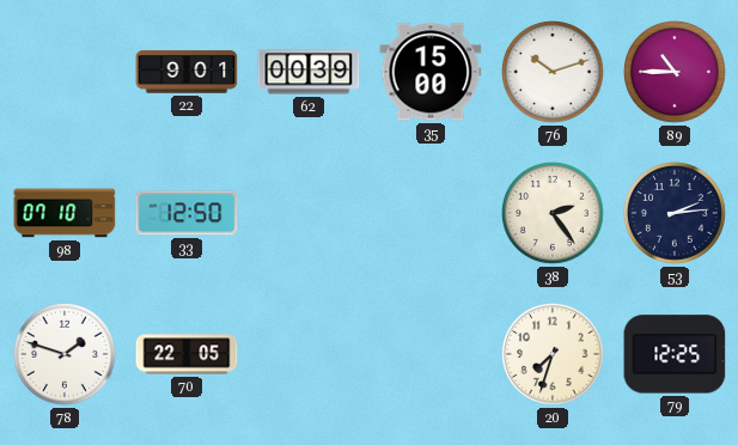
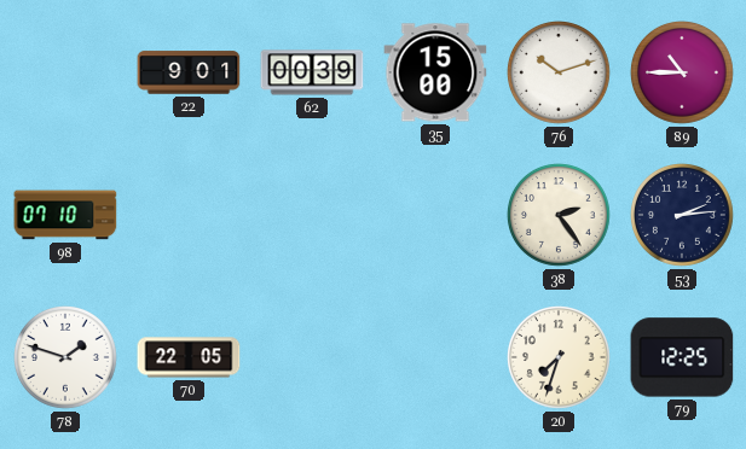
33: 12:50 -> none
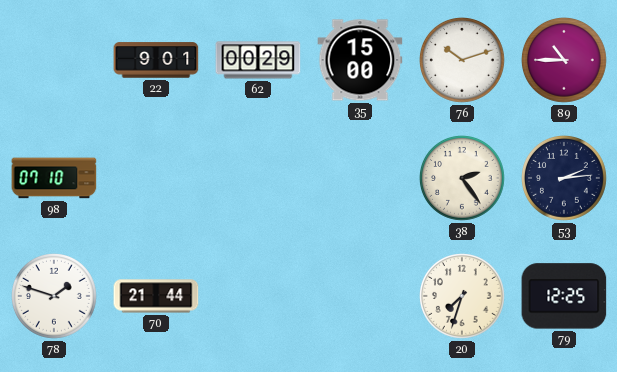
62: 00:39 -> 00:29
70: 22:05 -> 21:44
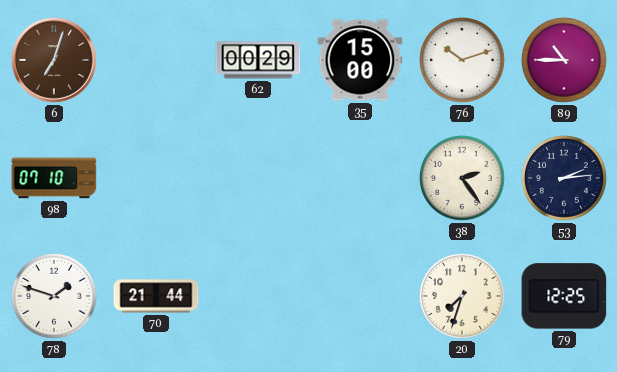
6: none -> 7:03
22: 9:01 -> none
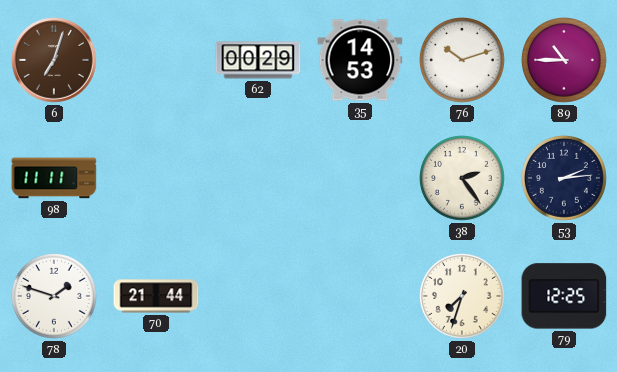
35: 15:00 -> 14:53
98: 07:10 -> 11:11
